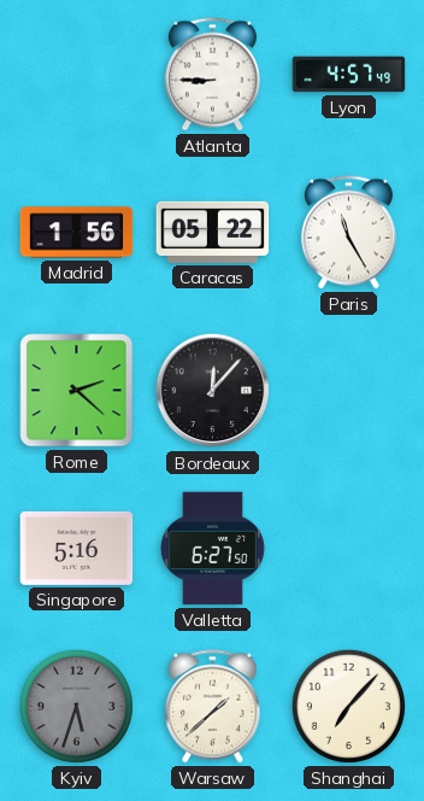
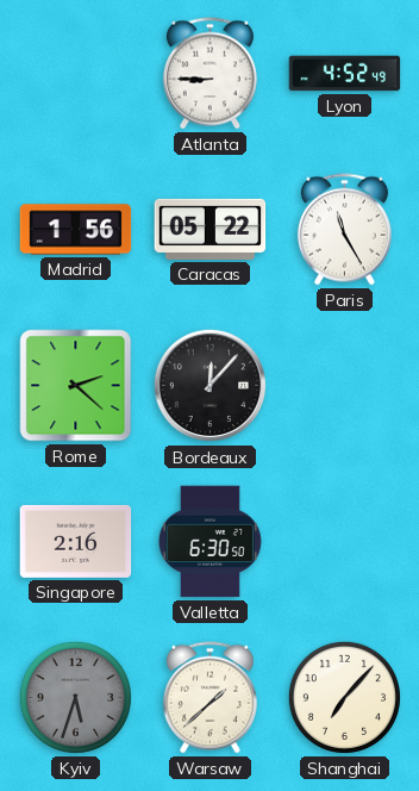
Lyon: 4:57 -> 4:52
Singapore: 5:16 -> 2:16
Valletta: 6:27 -> 6:30
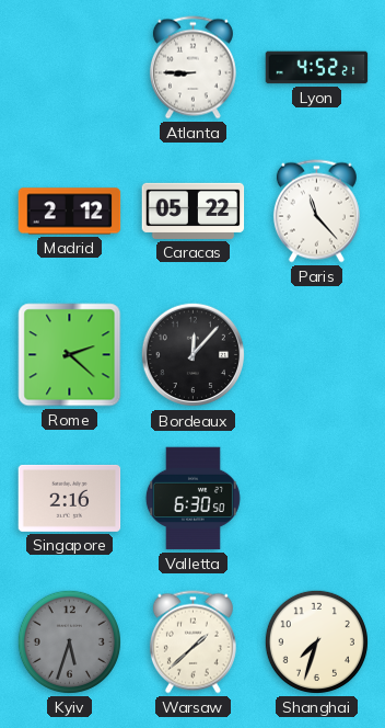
Lyon: 4:52:49 -> 4:52:21
Madrid: 1:56 -> 2:12
Paris: 11:25 -> 11:23
Shanghai: 7:07 -> 7:33
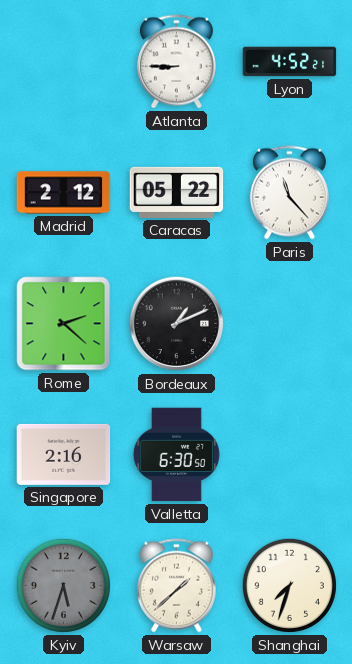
Bordeaux: 12:07 -> 1:11
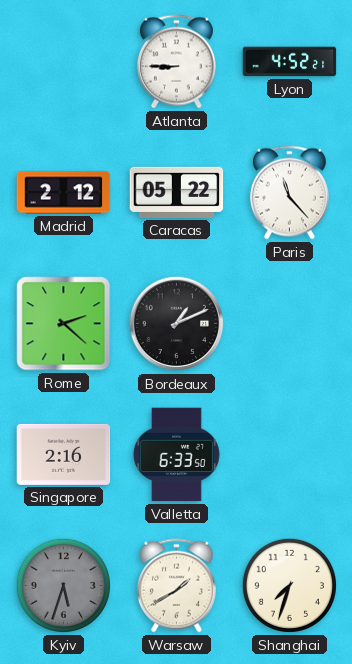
Valletta: 6:30 -> 6:33
Warsaw: 1:38 -> 1:40
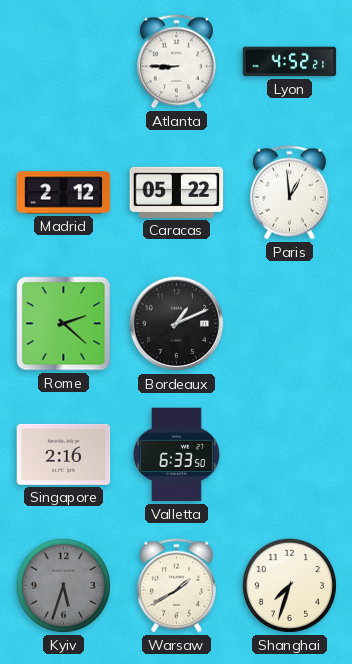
Paris: 11:23 -> 12:59
